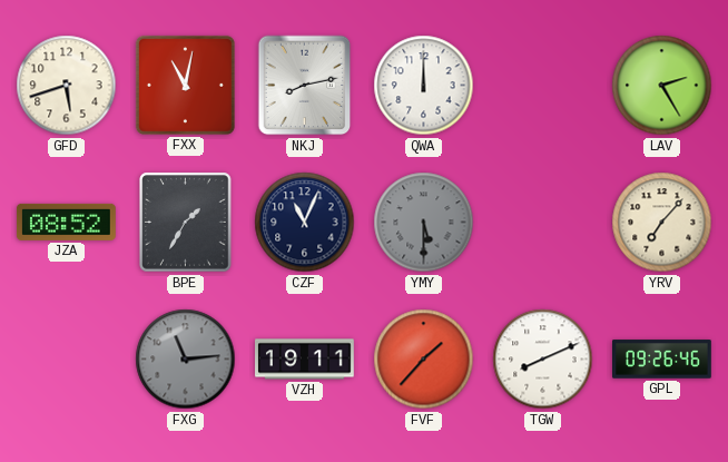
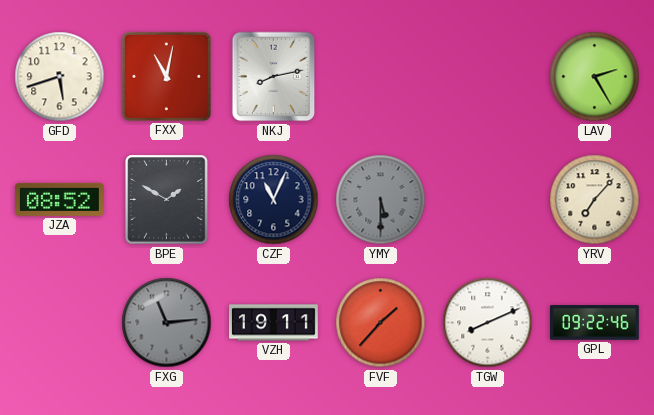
QWA: 12:00 -> none
BPE: 1:35 -> 1:50
GPL: 09:26 -> 09:22
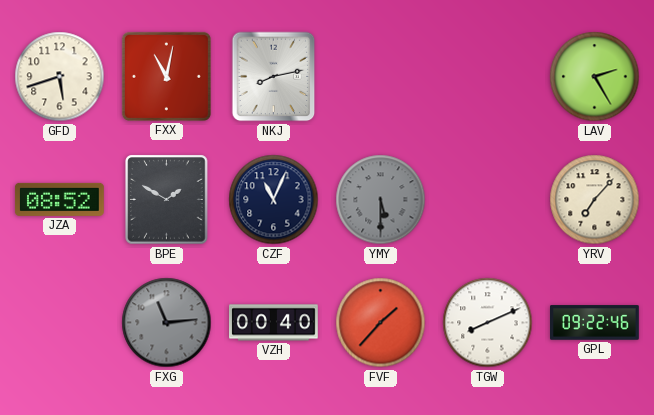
VZH: 19:11 -> 00:40
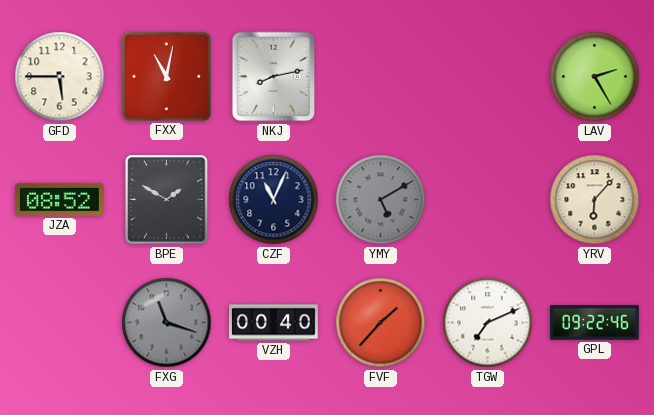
GFD: 5:42 -> 5:45
YMY: 5:30 -> 5:10
YRV: 7:07 -> 6:07
FXG: 11:14 -> 11:18
TGW: 8:11 -> 7:11
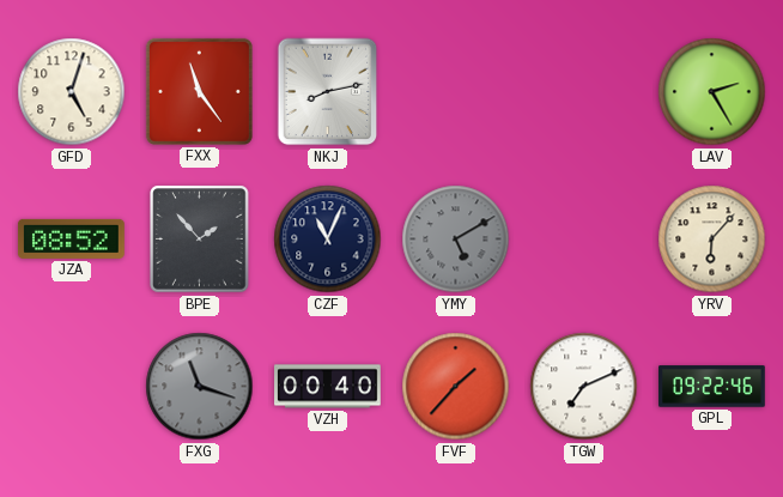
GFD: 5:45 -> 5:03
FXX: 11:02 -> 11:24
BPE: 1:50 -> 1:53
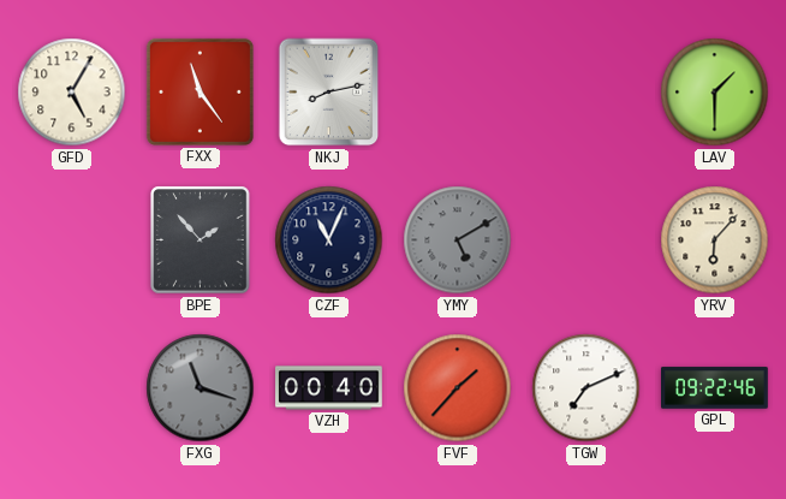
GFD: 5:03 -> 5:05
LAV: 2:25 -> 1:30
JZA: 08:52 -> none
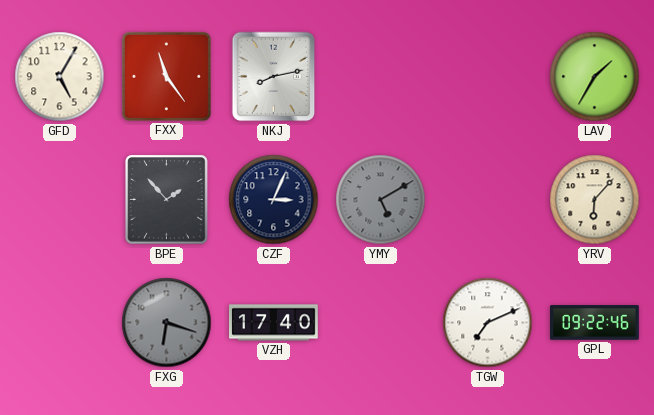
LAV: 1:30 -> 1:35
CZF: 11:04 -> 3:04
FXG: 11:18 -> 6:18
VZH: 00:40 -> 17:40
FVF: 1:37 -> none
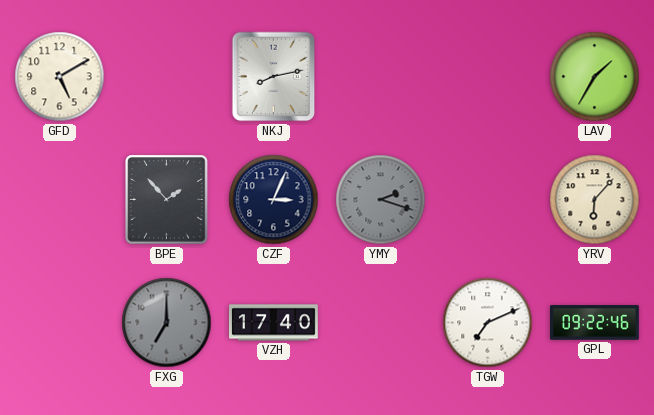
GFD: 5:05 -> 5:10
FXX: 11:24 -> none
YMY: 5:10 -> 2:18
FXG: 6:18 -> 7:00
